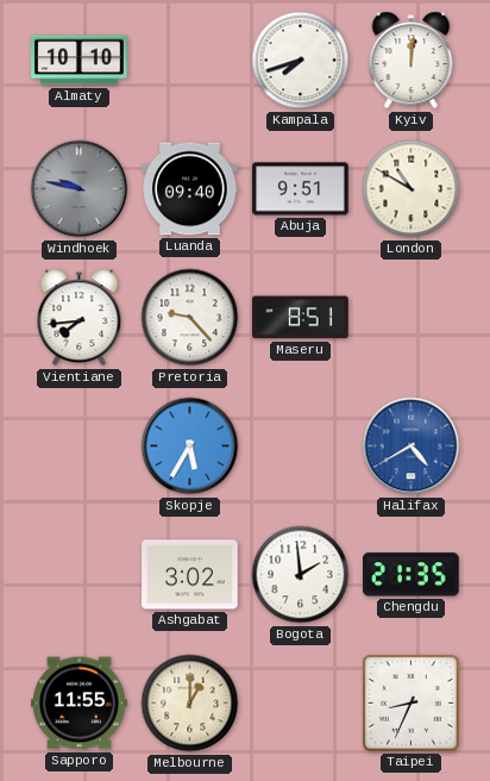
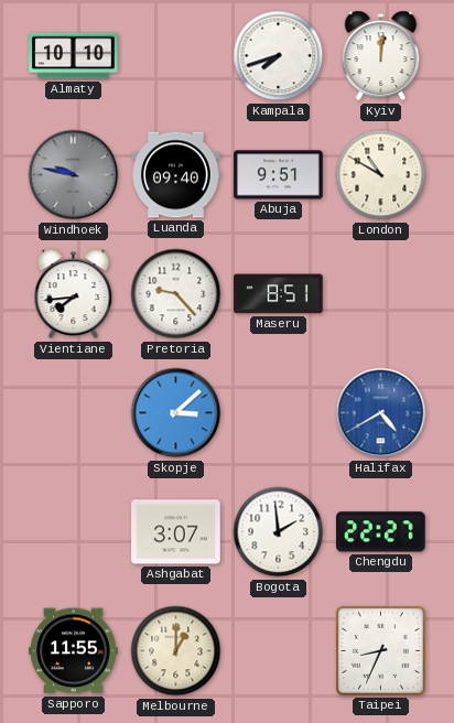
Skopje: 5:35 -> 3:08
Ashgabat: 3:02 -> 3:07
Chengdu: 21:35 -> 22:27
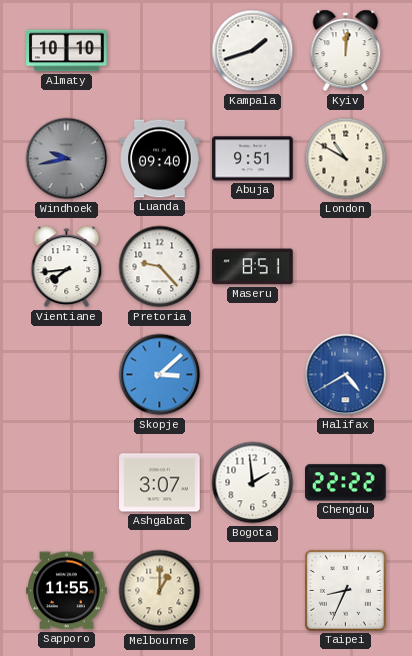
Kampala: 7:42 -> 1:42
Windhoek: 9:47 -> 9:43
Chengdu: 22:27 -> 22:22
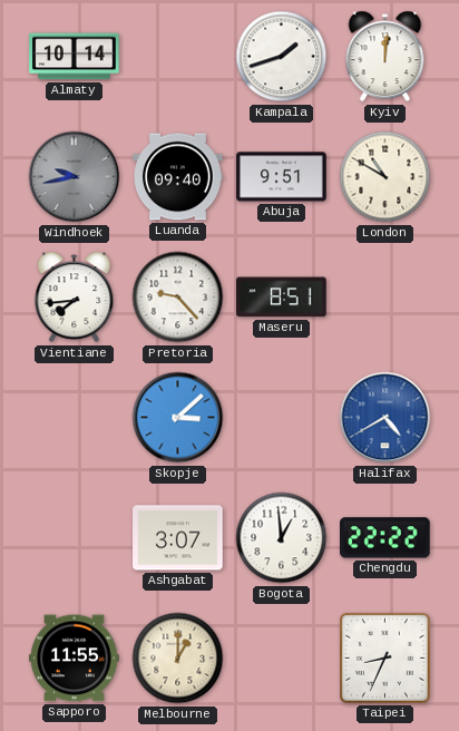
Almaty: 10:10 -> 10:14
Bogota: 1:59 -> 12:59
